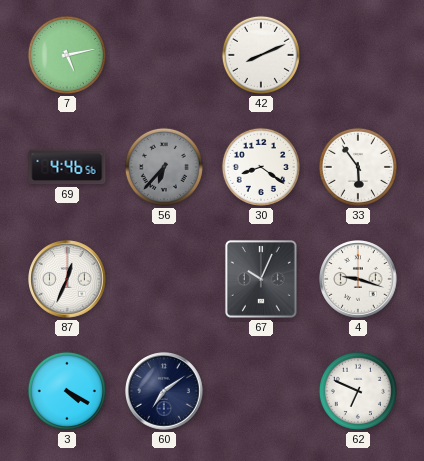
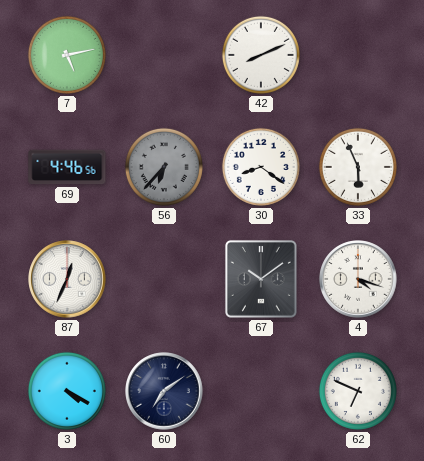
33: 5:54 -> 5:56
67: 10:04 -> 10:09
4: 9:18 -> 4:18
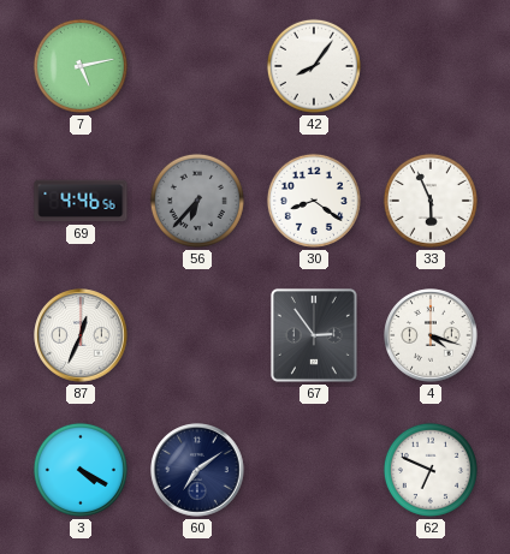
42: 8:11 -> 8:06
67: 10:09 -> 2:54
